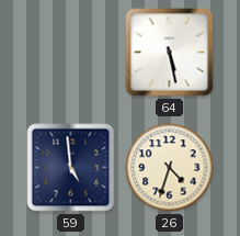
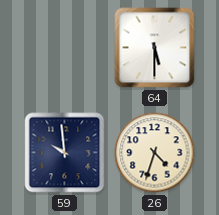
64: 5:28 -> 5:30
59: 4:59 -> 9:59
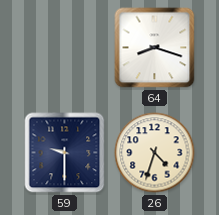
64: 5:30 -> 8:18
59: 9:59 -> 9:30
